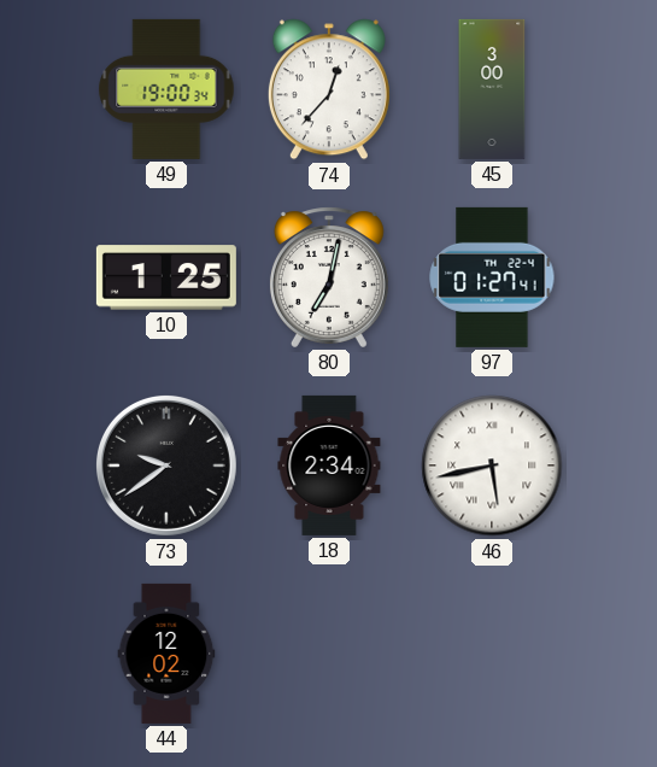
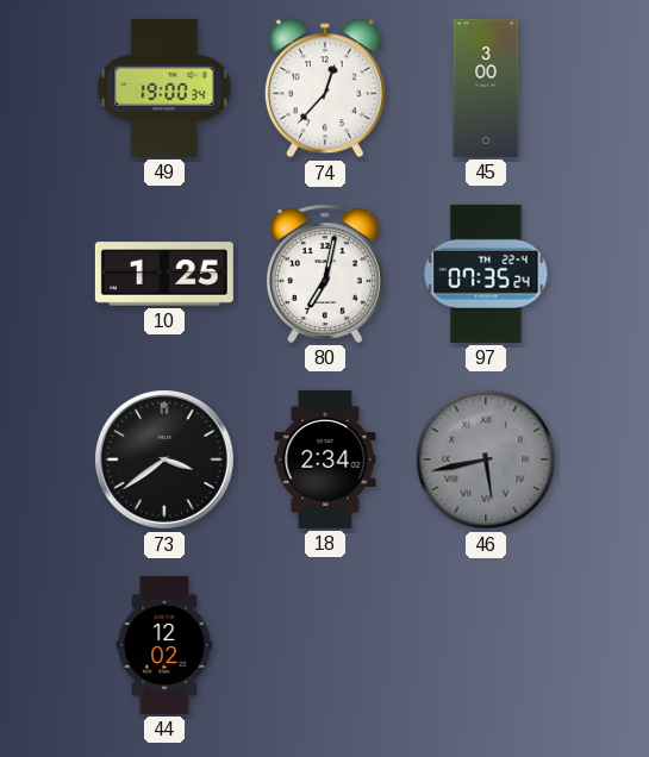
97: 01:27 -> 07:35
73: 9:39 -> 3:39
46 dial: white -> grey
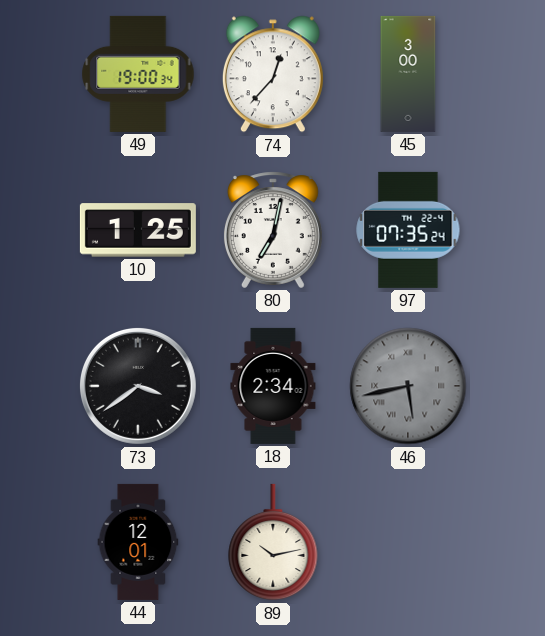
44: 12:02 -> 12:01
89: none -> 10:13
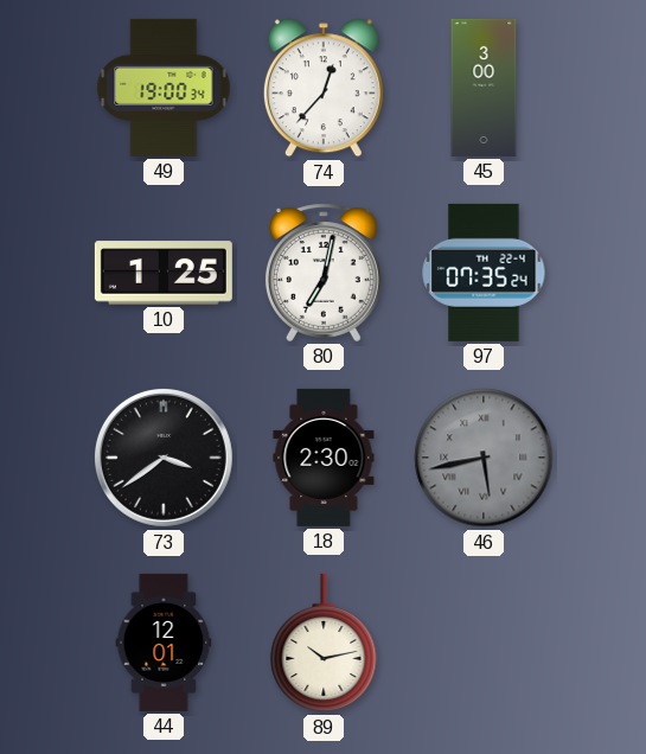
18: 2:34 -> 2:30
